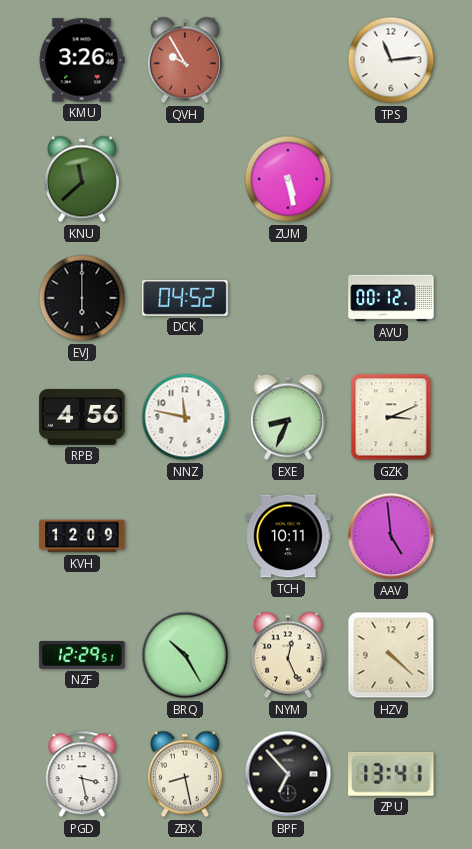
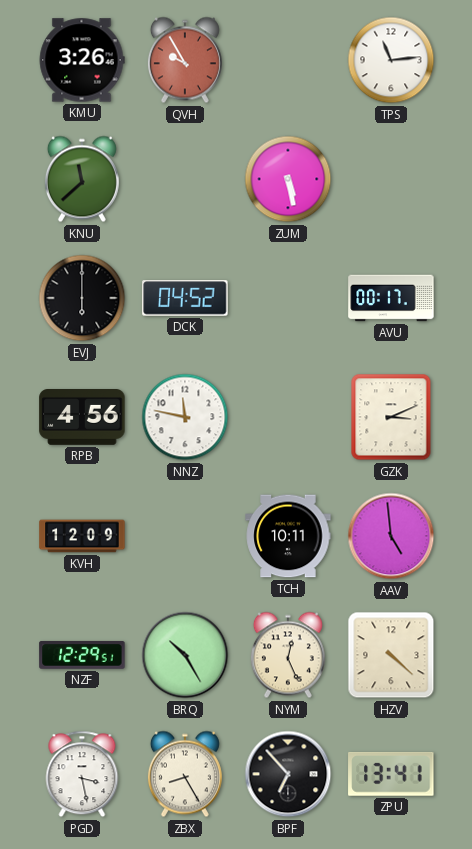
AVU: 00:12 -> 00:17
EXE: 8:34 -> none
ZBX: 8:28 -> 8:25
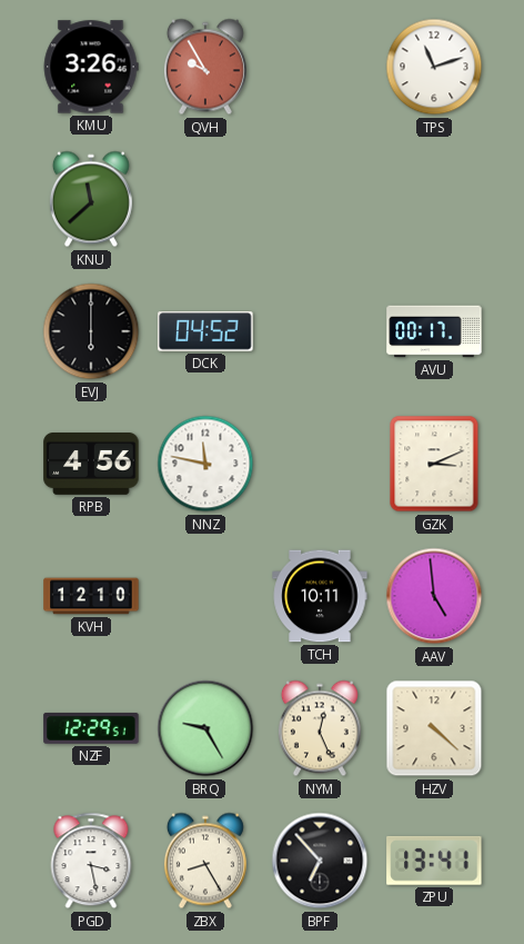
TPS: 11:14 -> 11:12
ZUM: 5:28 -> none
KVH: 12:09 -> 12:10
BRQ: 10:25 -> 9:25
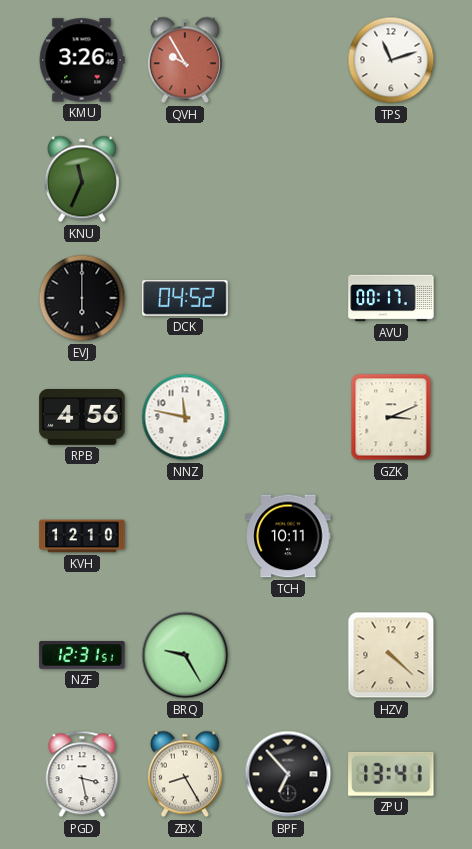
KNU: 11:38 -> 11:34
AAV: 4:59 -> none
NZF: 12:29 -> 12:31
NYM: 12:26 -> none
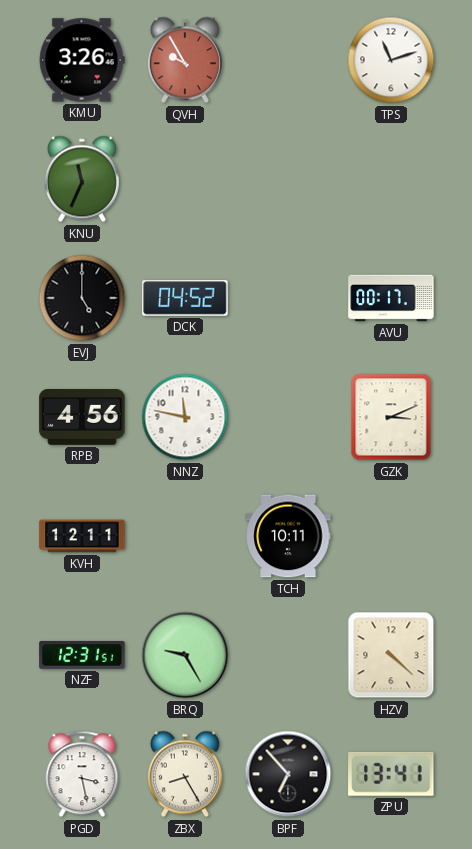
EVJ: 6:00 -> 5:00
KVH: 12:10 -> 12:11
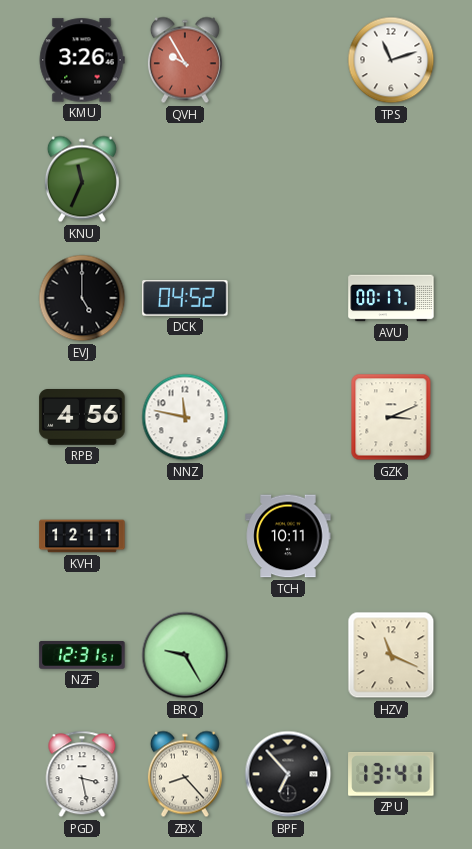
HZV: 4:22 -> 11:19
ZBX: 8:25 -> 8:23
